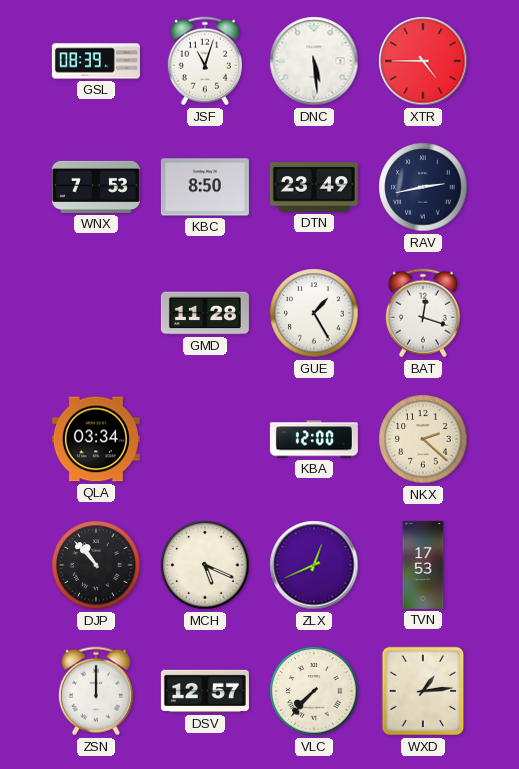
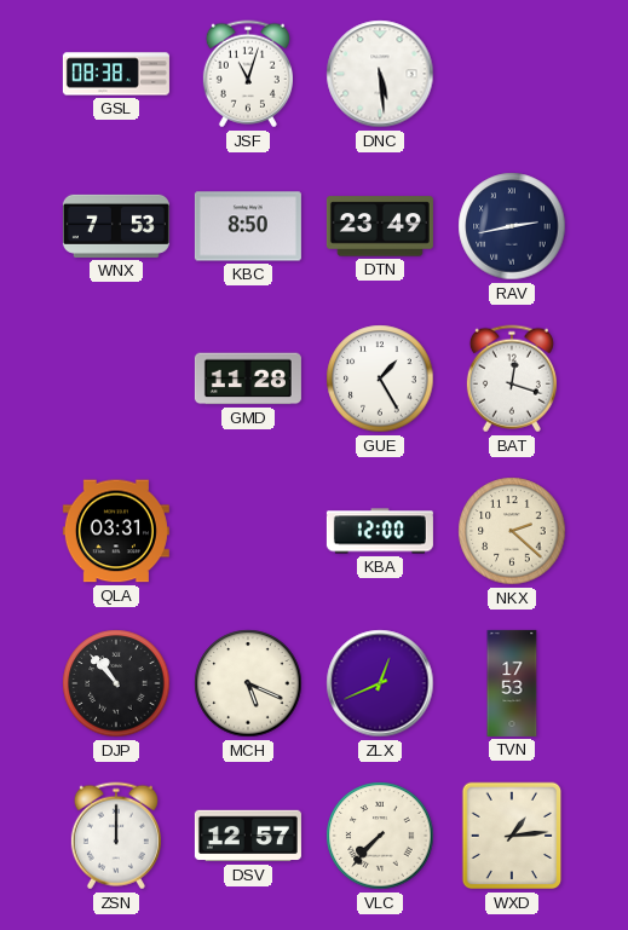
GSL: 08:39 -> 08:38
XTR: 4:45 -> none
QLA: 03:34 -> 03:31
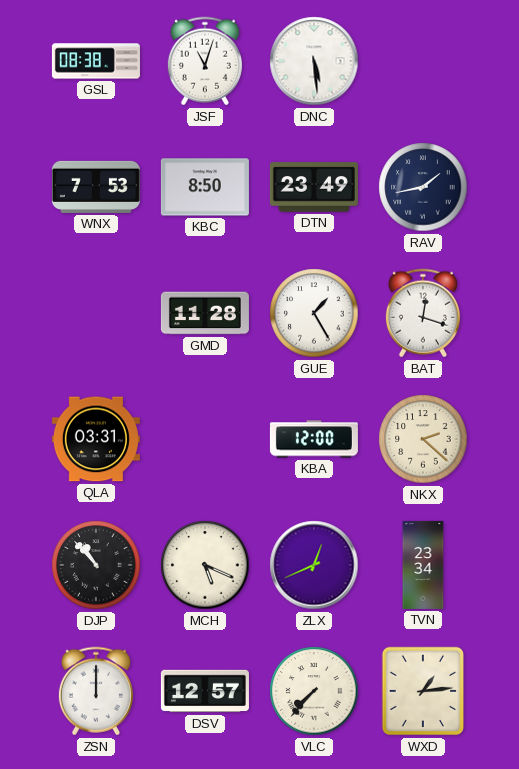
RAV: 2:43 -> 1:43
TVN: 17:53 -> 23:34
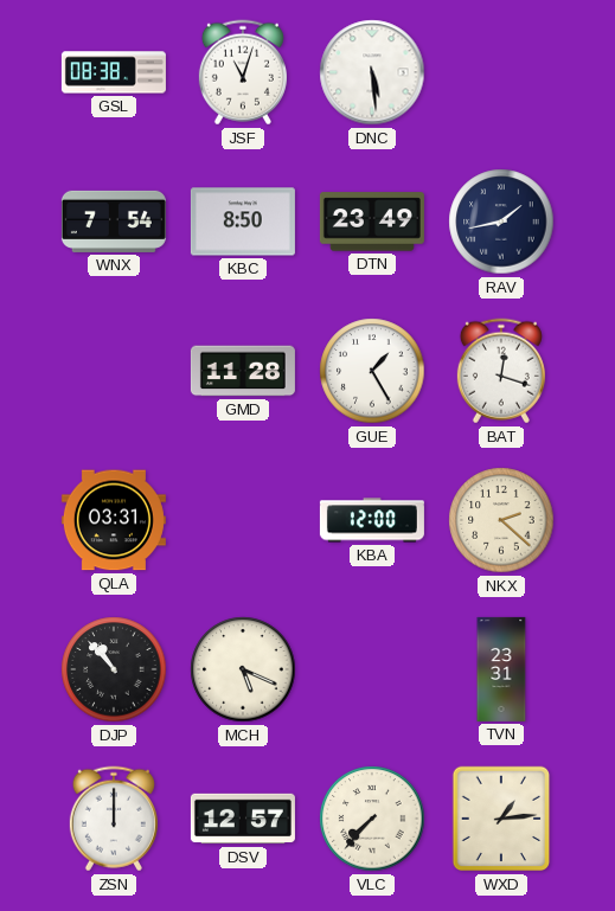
WNX: 7:53 -> 7:54
ZLX: 12:41 -> none
TVN: 23:34 -> 23:31
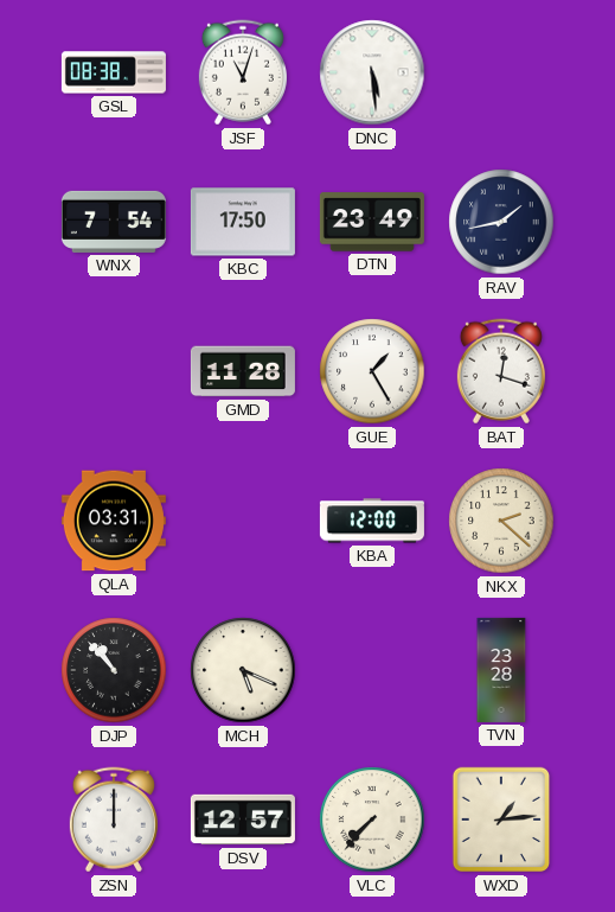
KBC: 8:50 -> 17:50
TVN: 23:31 -> 23:28
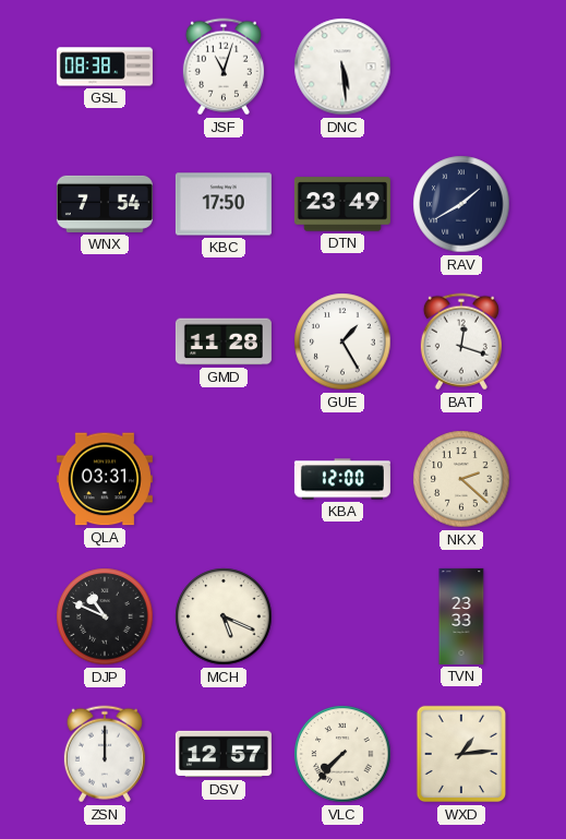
RAV: 1:43 -> 1:40
DJP: 10:53 -> 10:49
TVN: 23:28 -> 23:33
